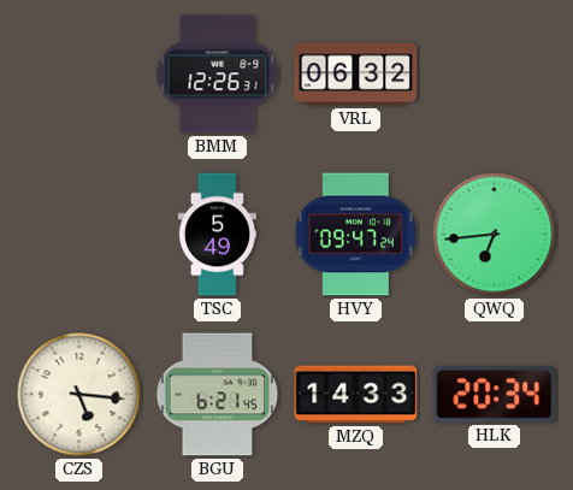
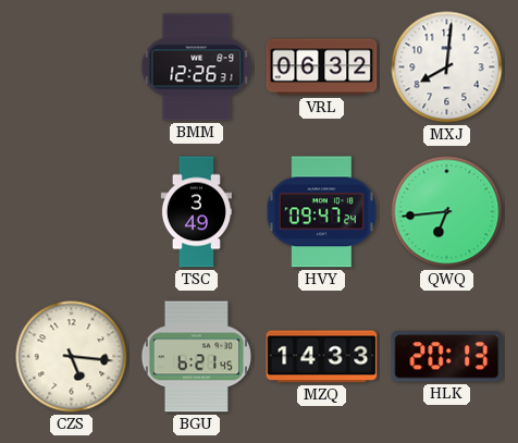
MXJ: none -> 8:01
TSC: 5:49 -> 3:49
HLK: 20:34 -> 20:13
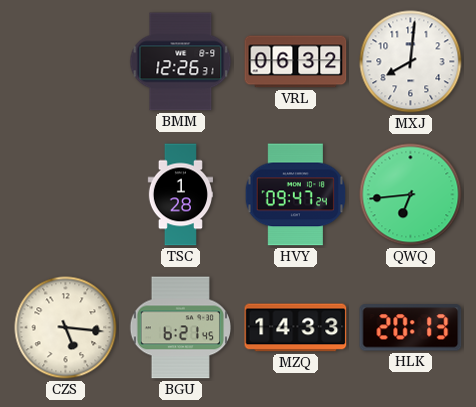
TSC: 3:49 -> 1:28
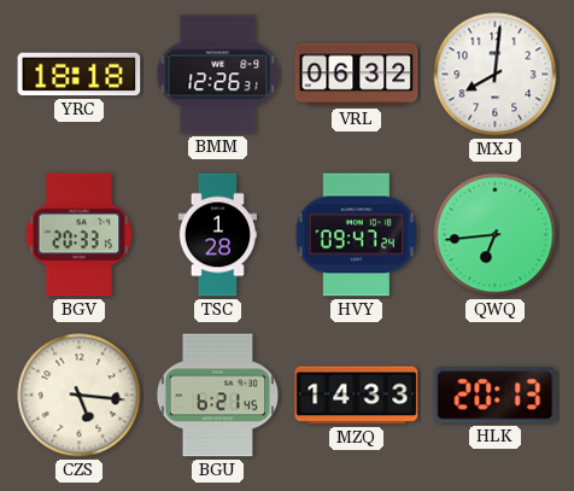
YRC: none -> 18:18
BGV: none -> 20:33
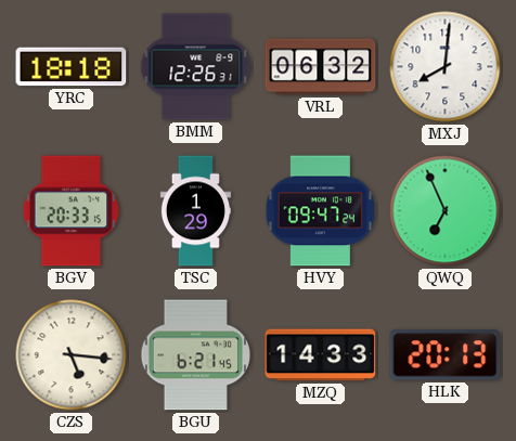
TSC: 1:28 -> 1:29
QWQ: 6:44 -> 6:56
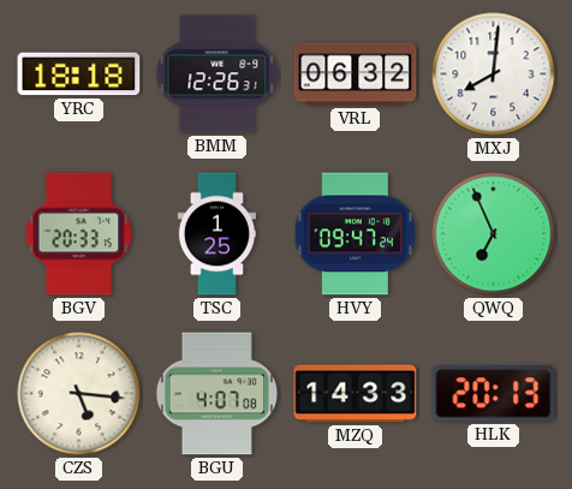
TSC: 1:29 -> 1:25
BGU: 6:21 -> 4:07
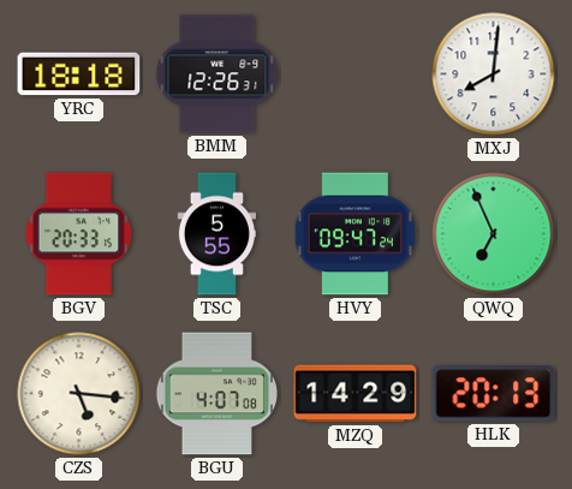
VRL: 06:32 -> none
TSC: 1:25 -> 5:55
MZQ: 14:33 -> 14:29
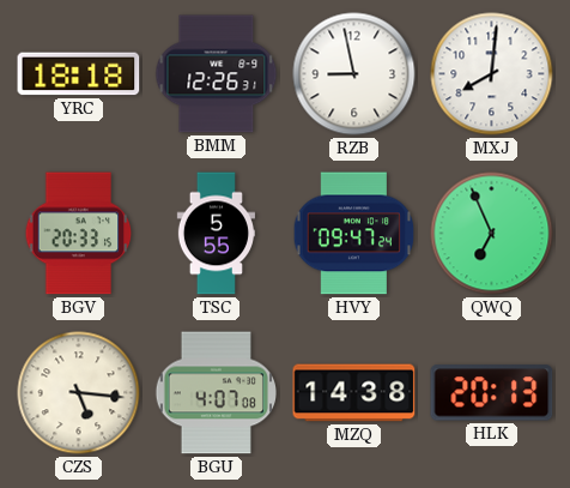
RZB: none -> 8:58
MZQ: 14:29 -> 14:38
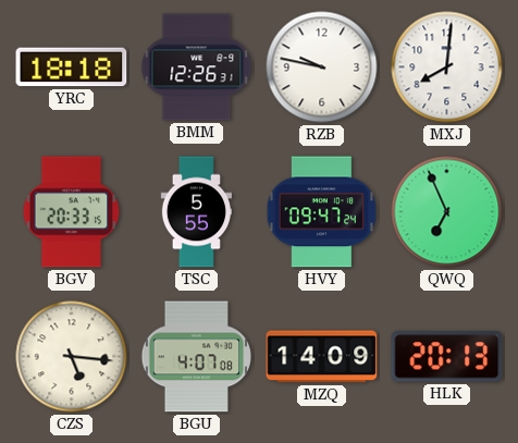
RZB: 8:58 -> 9:47
MZQ: 14:38 -> 14:09
